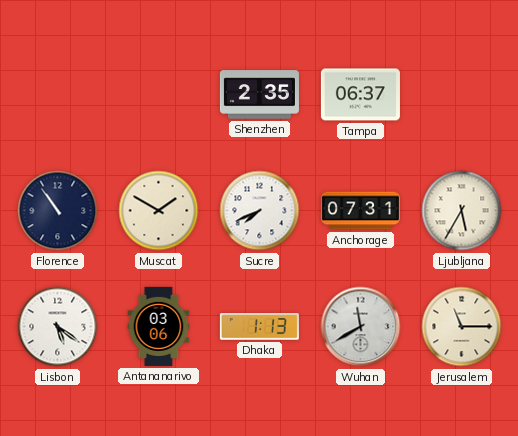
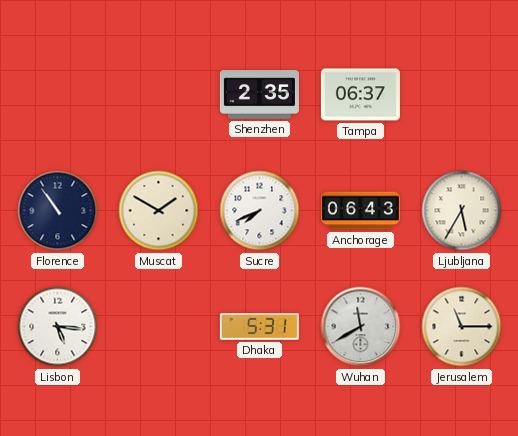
Anchorage: 07:31 -> 06:43
Lisbon: 5:21 -> 5:16
Antananarivo: 03:06 -> none
Dhaka: 1:13 -> 5:31
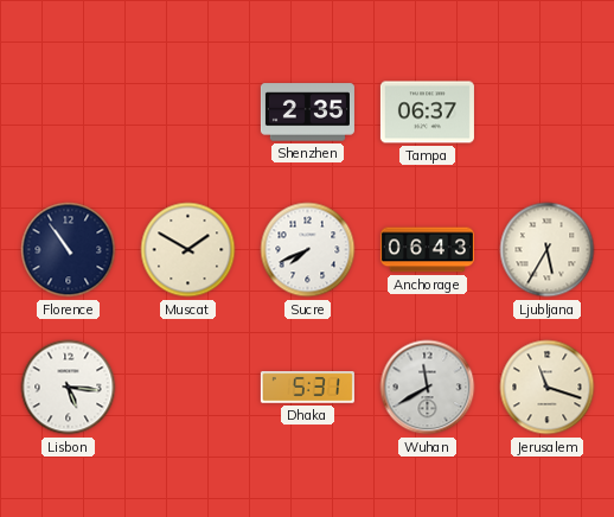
Jerusalem: 11:15 -> 11:18
